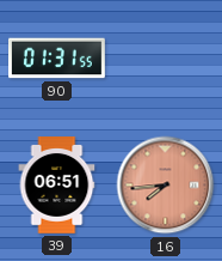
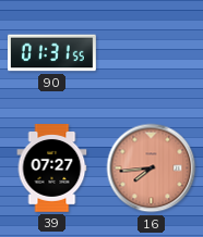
39: 06:51 -> 07:27
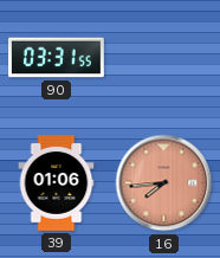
90: 01:31 -> 03:31
39: 07:27 -> 01:06
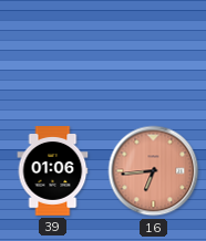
90: 03:31 -> none
16: 7:44 -> 6:44
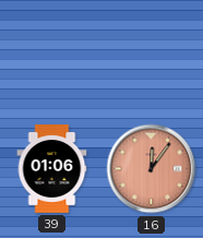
16: 6:44 -> 12:06
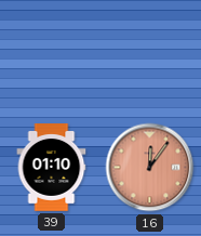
39: 01:06 -> 01:10
